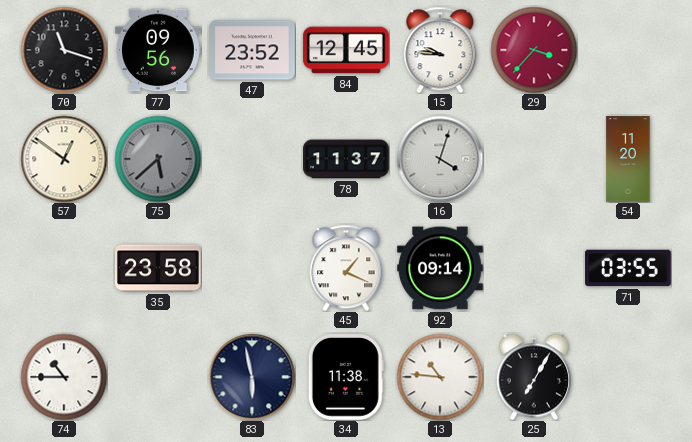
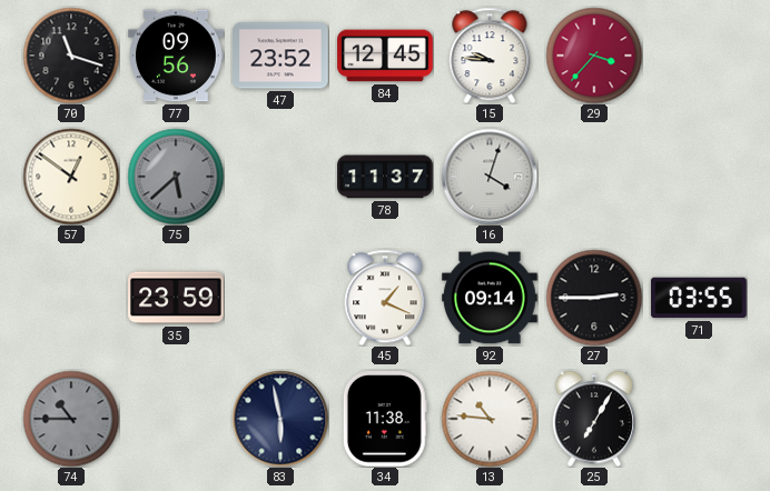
54: 11:20 -> none
35: 23:58 -> 23:59
27: none -> 2:45
74 dial: white -> grey
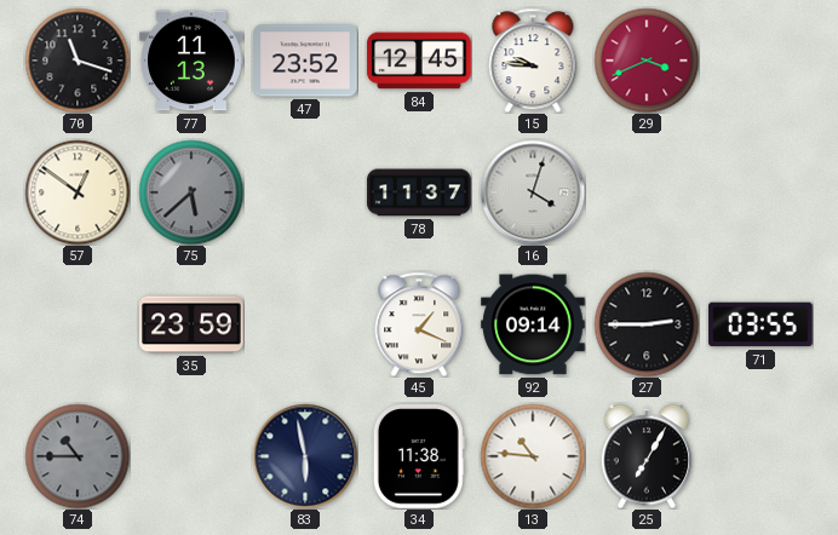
77: 09:56 -> 11:13
29: 3:37 -> 3:41
